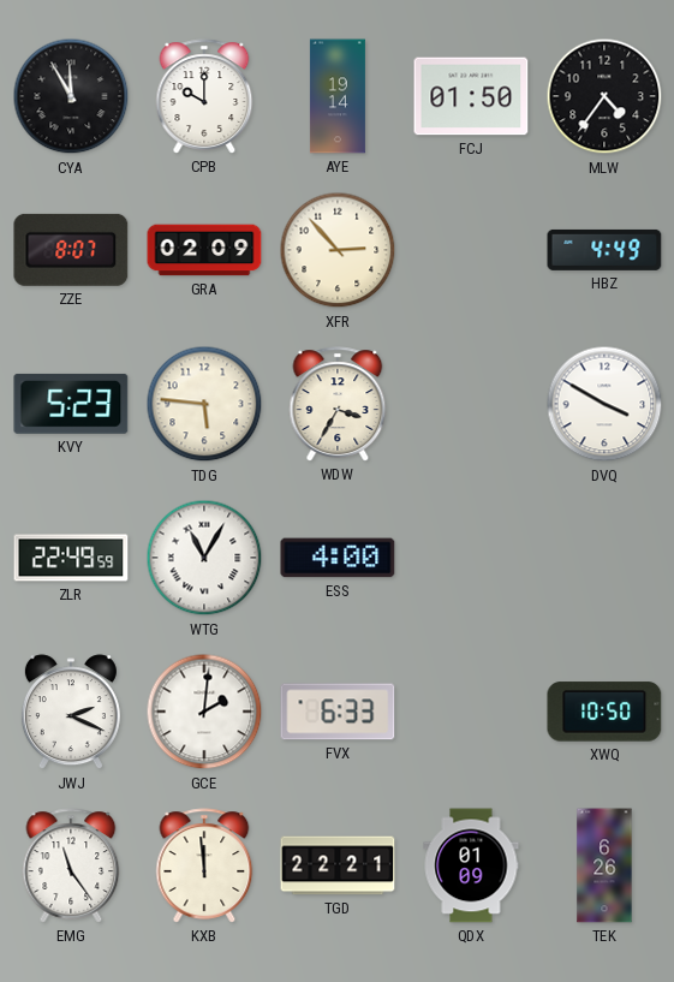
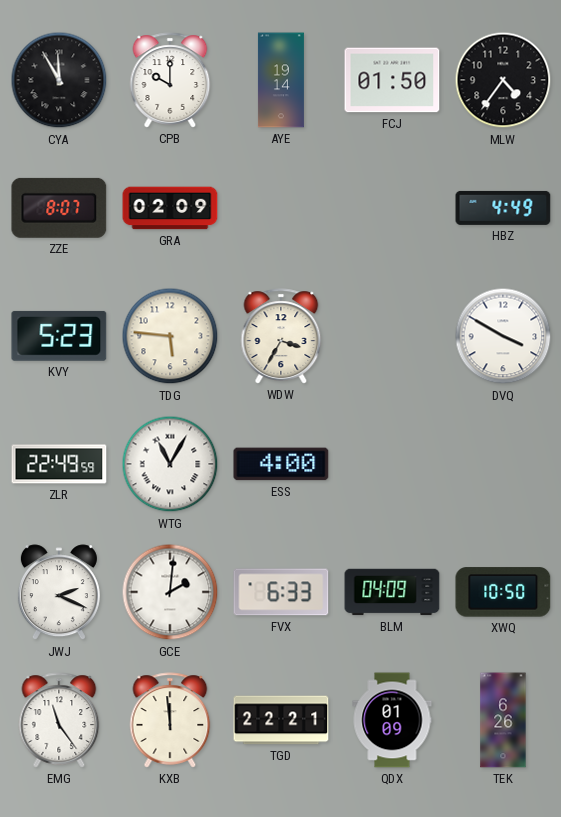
XFR: 2:53 -> none
BLM: none -> 04:09
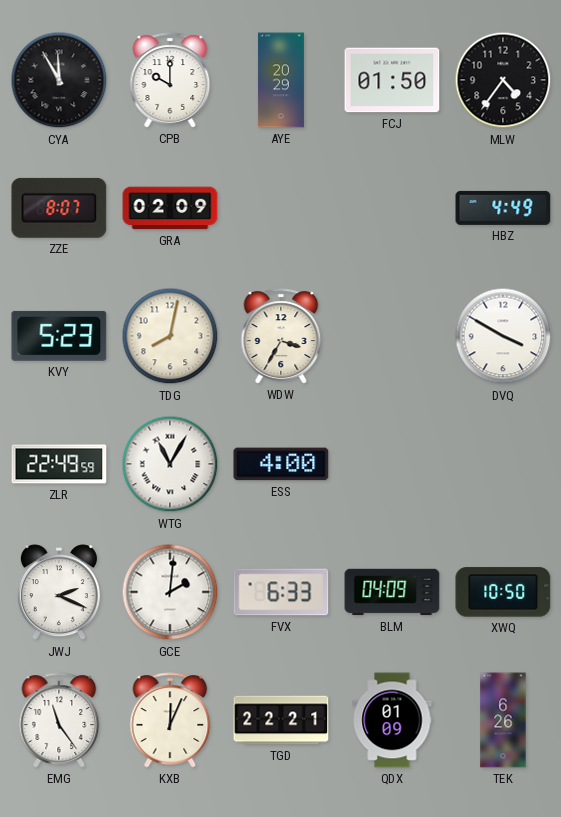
AYE: 19:14 -> 20:29
TDG: 5:46 -> 8:02
KXB: 11:59 -> 12:04
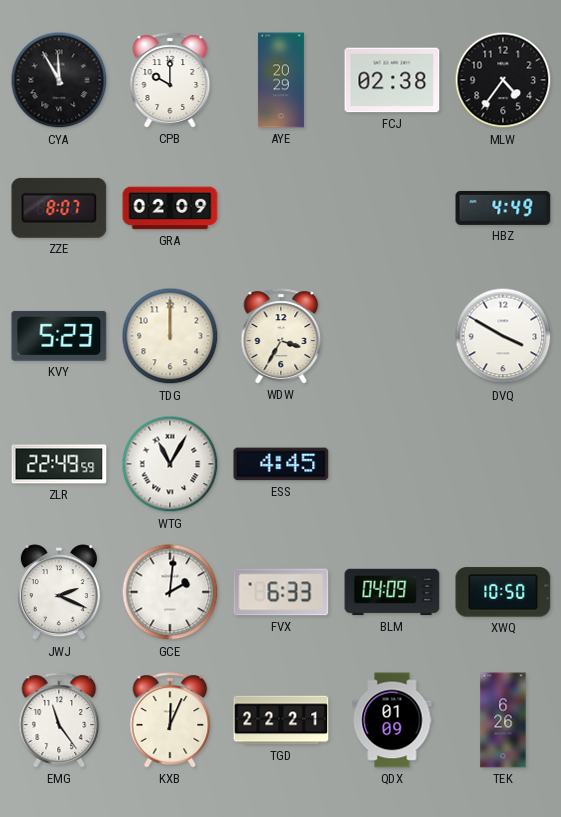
FCJ: 01:50 -> 02:38
TDG: 8:02 -> 12:00
ESS: 4:00 -> 4:45
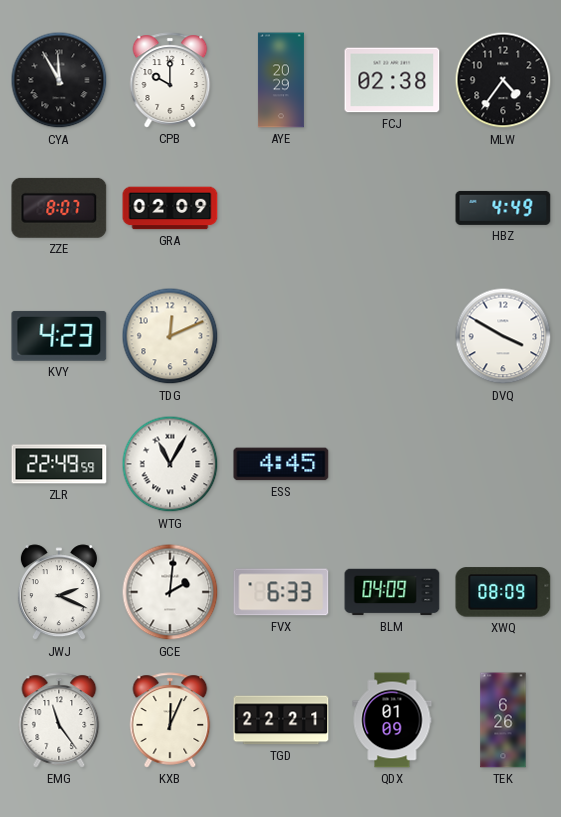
KVY: 5:23 -> 4:23
TDG: 12:00 -> 12:11
WDW: 3:35 -> none
XWQ: 10:50 -> 08:09
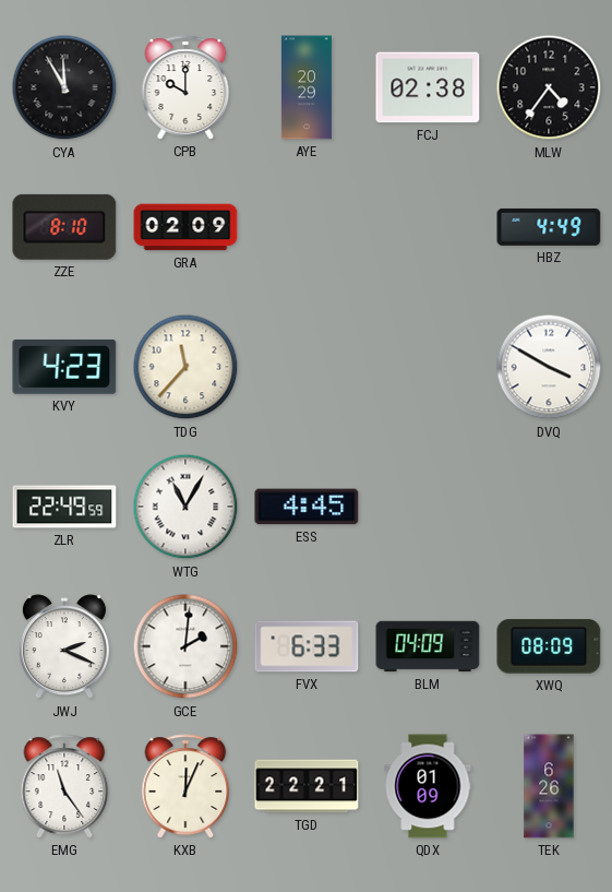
ZZE: 8:07 -> 8:10
TDG: 12:11 -> 11:37
